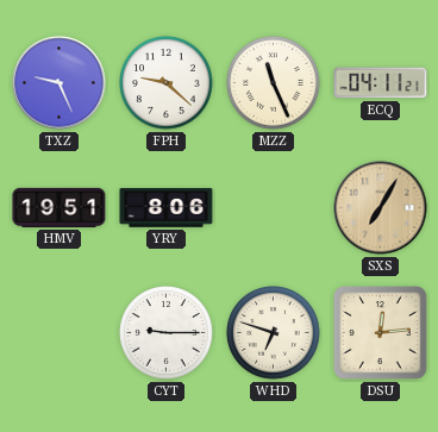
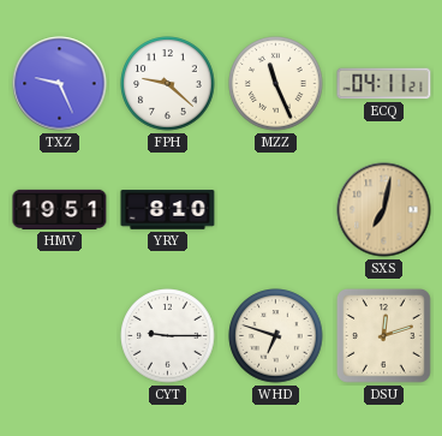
YRY: 8:06 -> 8:10
SXS: 7:05 -> 7:02
DSU: 12:14 -> 12:12
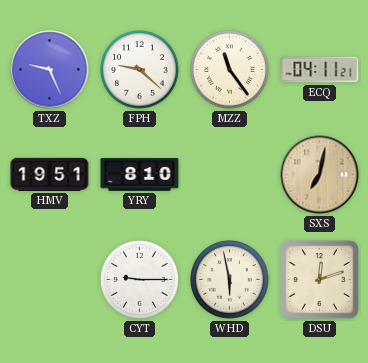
MZZ: 11:26 -> 11:24
WHD: 6:48 -> 5:58
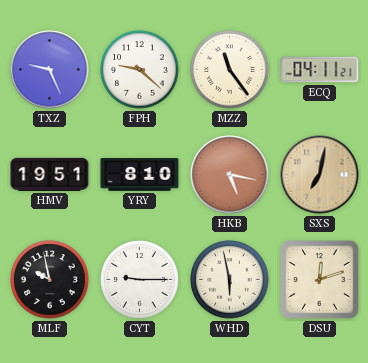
HKB: none -> 5:17
MLF: none -> 9:58
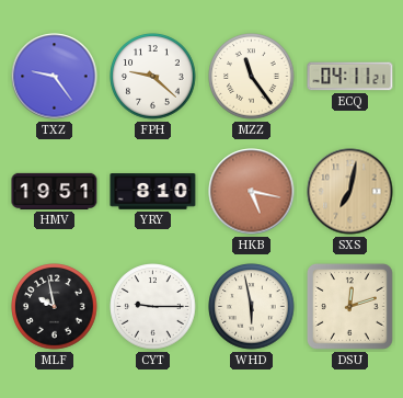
TXZ: 9:26 -> 9:24
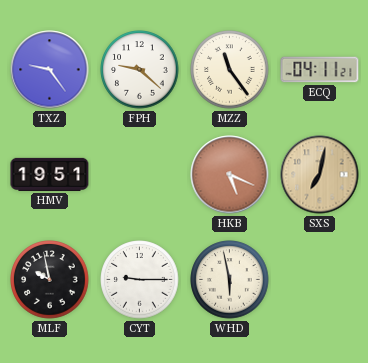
YRY: 8:10 -> none
HKB: 5:17 -> 5:19
DSU: 12:12 -> none
